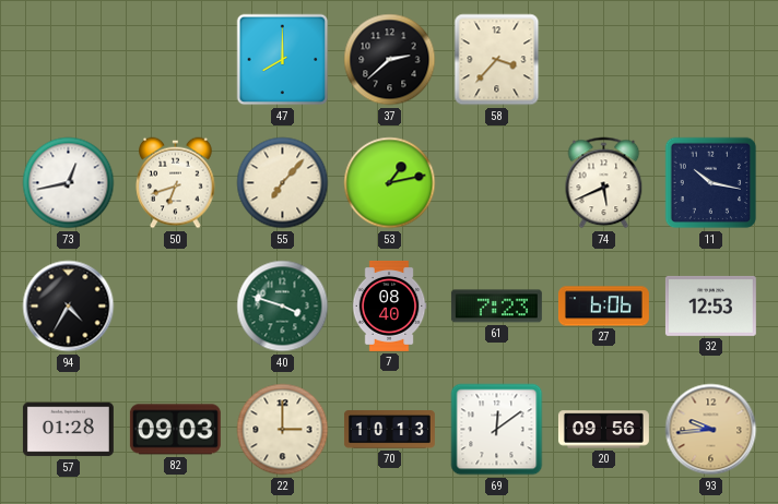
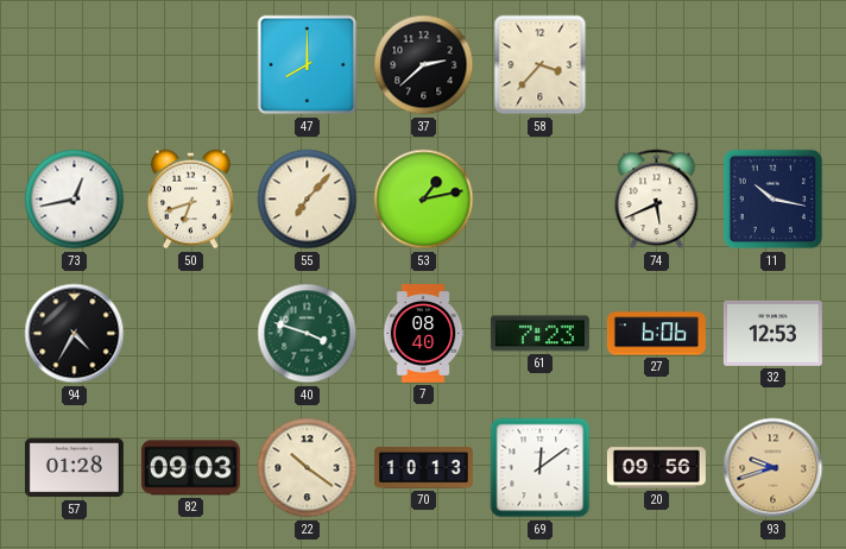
22: 3:00 -> 10:21
93: 9:44 -> 9:42
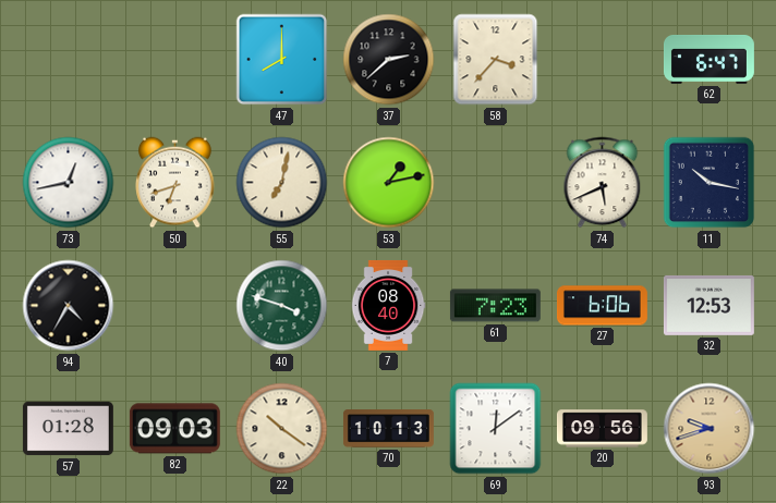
62: none -> 6:47
55: 7:07 -> 7:02
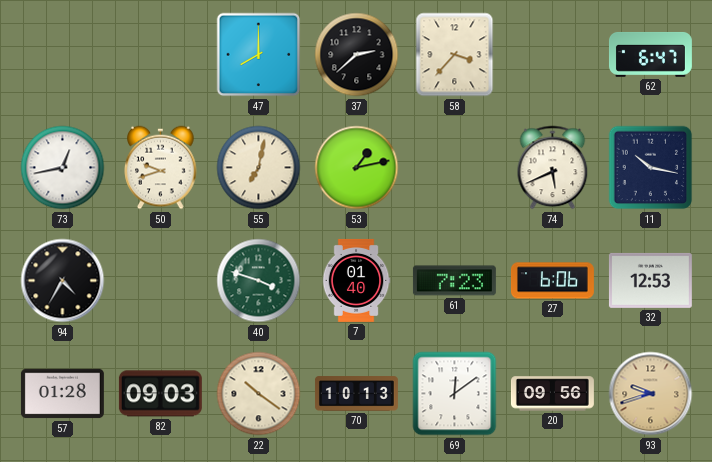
50: 6:42 -> 9:42
7: 08:40 -> 01:40
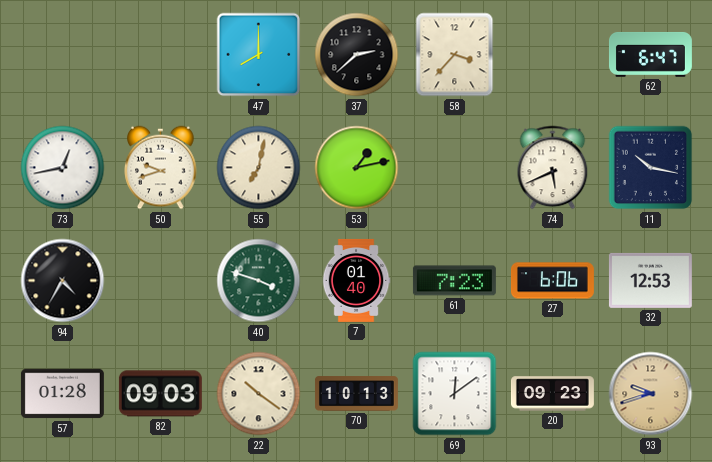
20: 09:56 -> 09:23
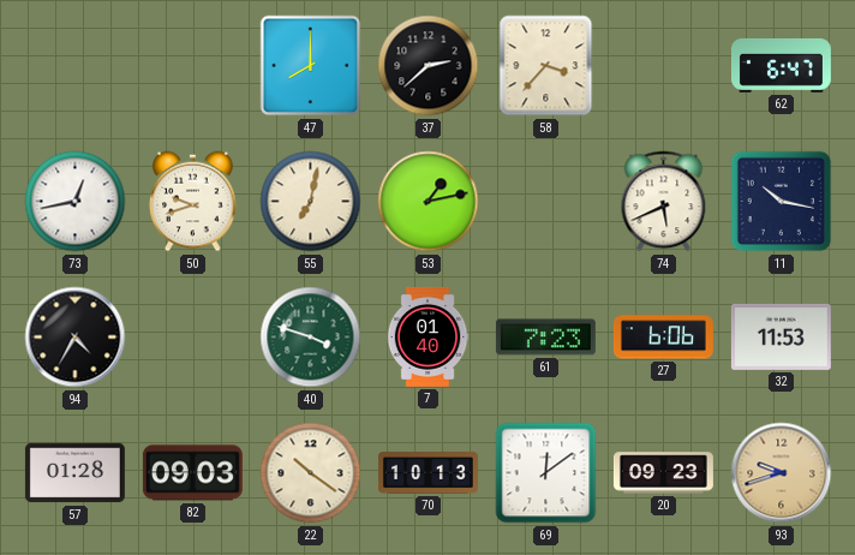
32: 12:53 -> 11:53
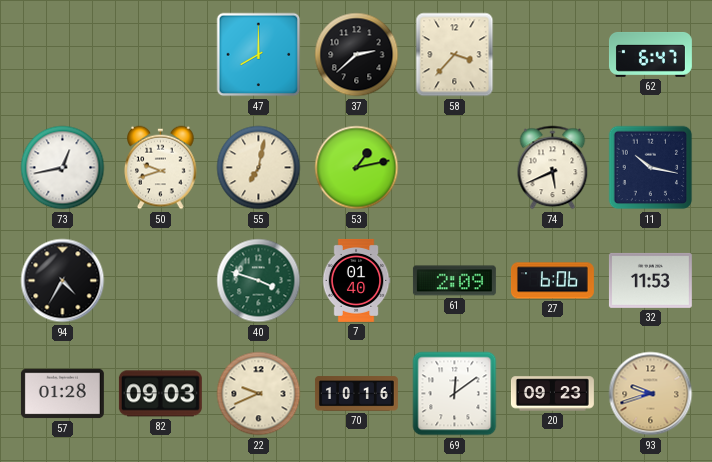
61: 7:23 -> 2:09
22: 10:21 -> 9:41
70: 10:13 -> 10:16
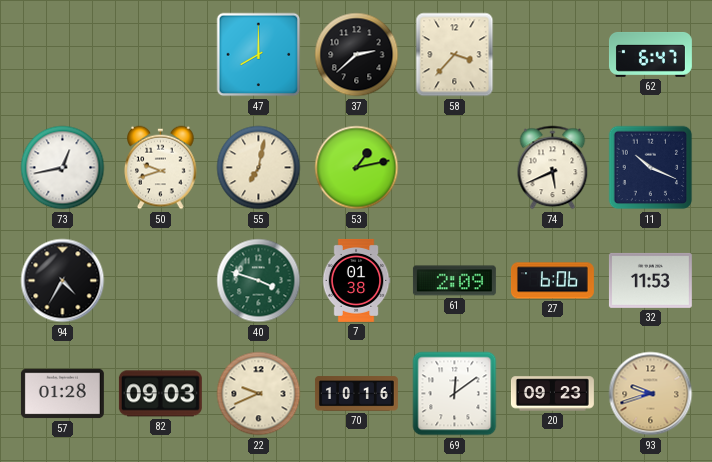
11: 10:17 -> 10:19
7: 01:40 -> 01:38
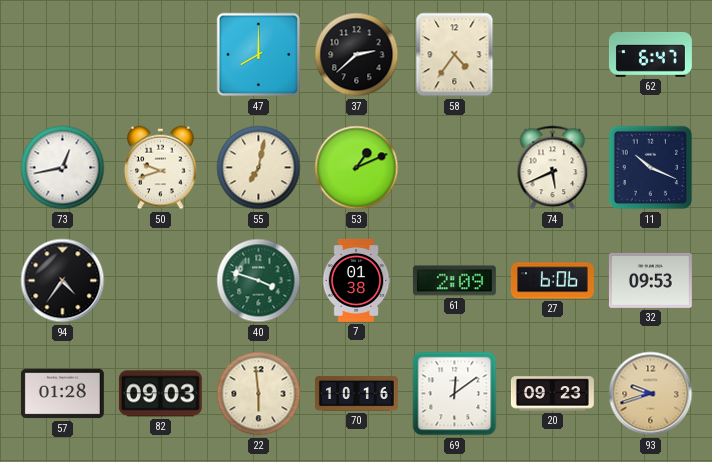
58: 3:37 -> 4:36
53: 1:13 -> 1:11
94: 4:35 -> 4:36
32: 11:53 -> 09:53
22: 9:41 -> 5:59
